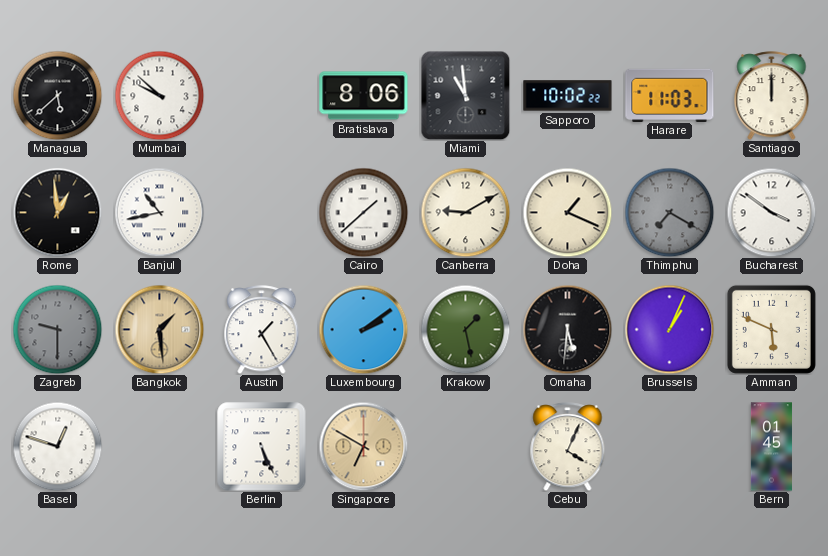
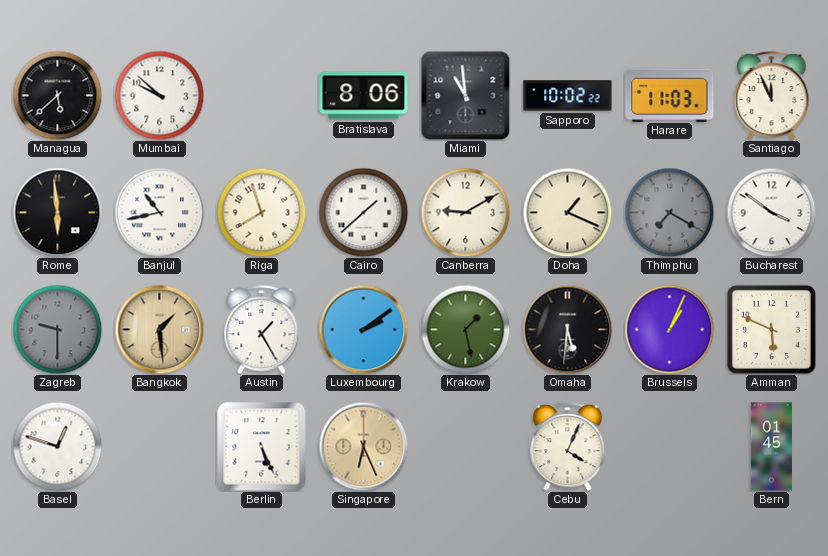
Santiago: 12:00 -> 11:56
Rome: 12:59 -> 5:59
Riga: none -> 7:57
Singapore: 6:50 -> 6:26
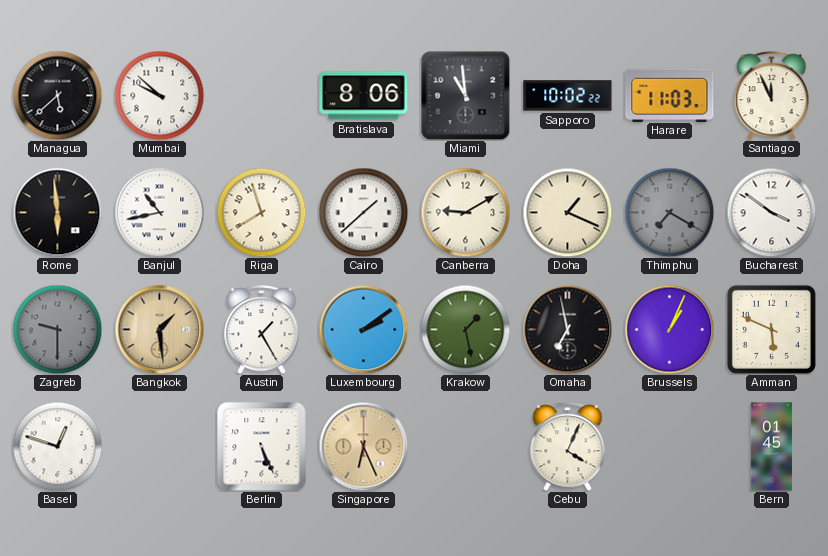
Omaha: 5:31 -> 6:58
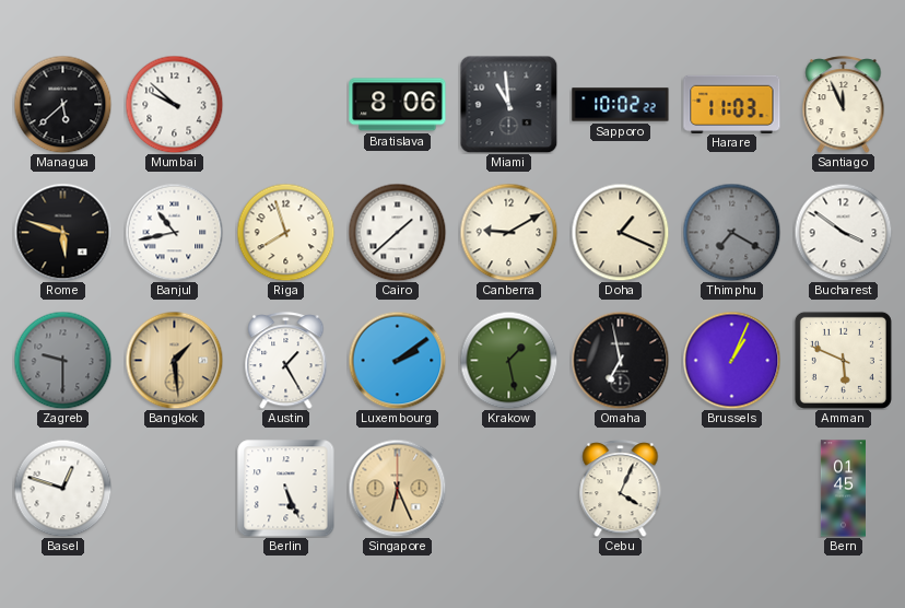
Rome: 5:59 -> 5:48
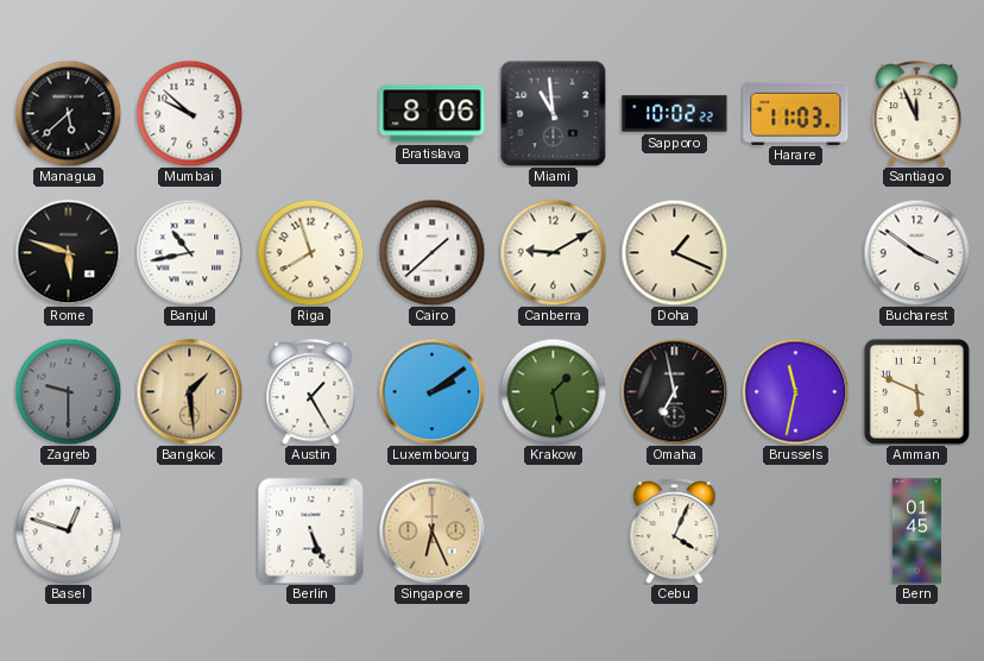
Thimphu: 7:20 -> none
Brussels: 1:04 -> 11:32
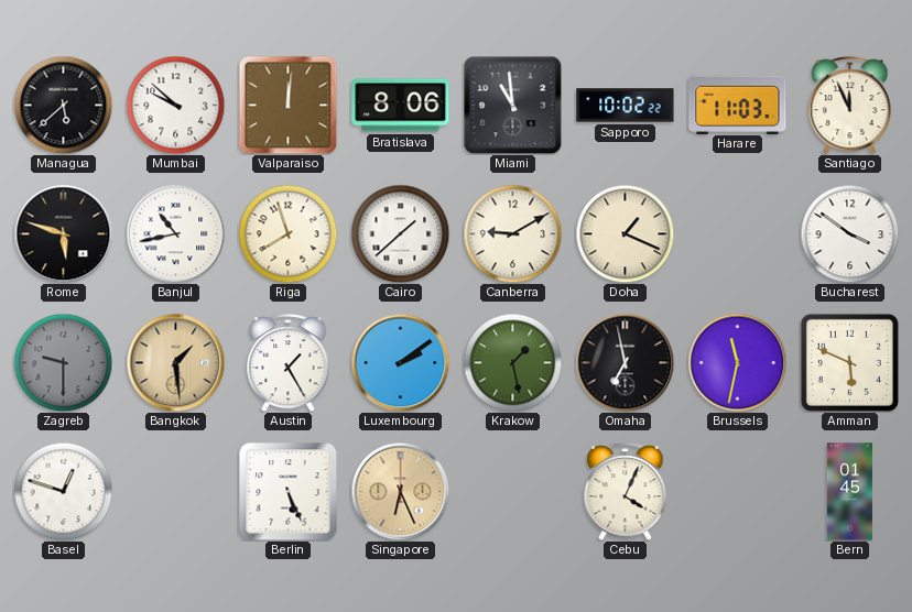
Valparaiso: none -> 12:01
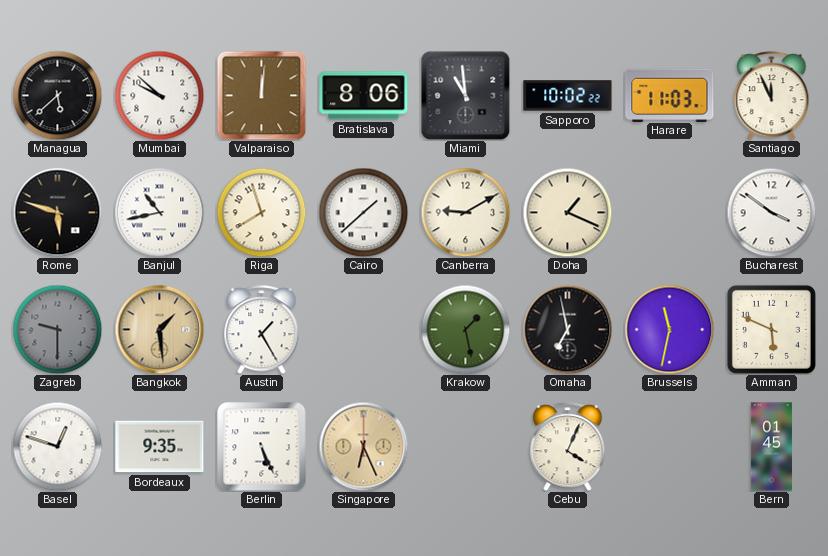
Luxembourg: 2:09 -> none
Bordeaux: none -> 9:35
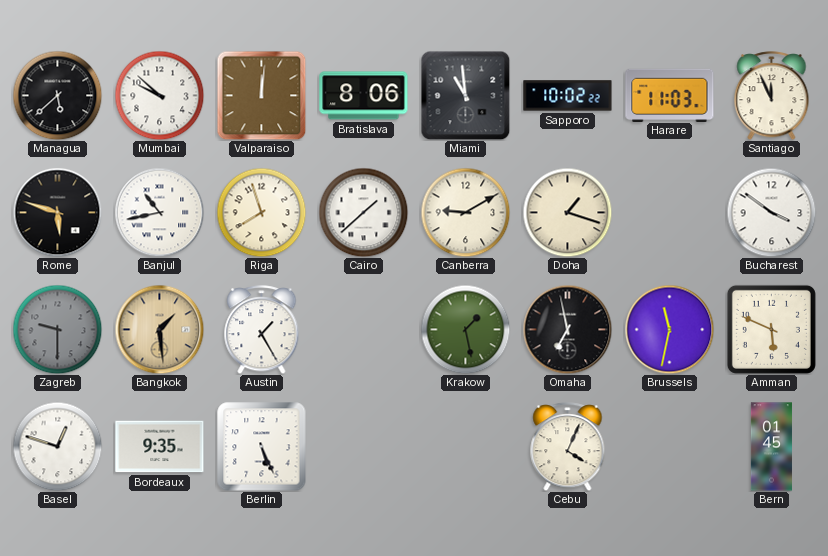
Doha: 1:19 -> 1:18
Singapore: 6:26 -> none
